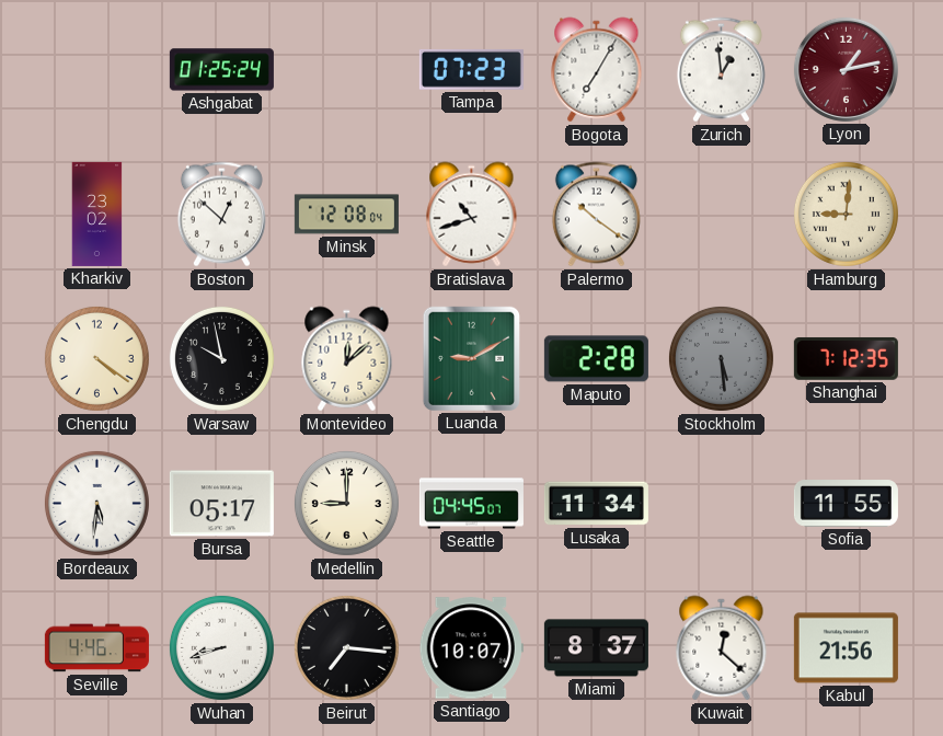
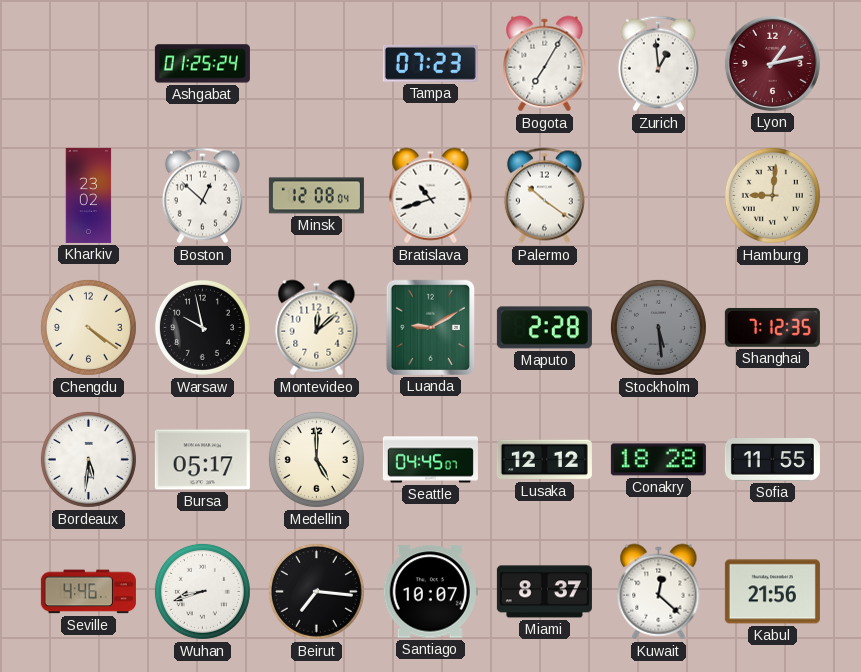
Medellin: 9:00 -> 5:00
Lusaka: 11:34 -> 12:12
Conakry: none -> 18:28
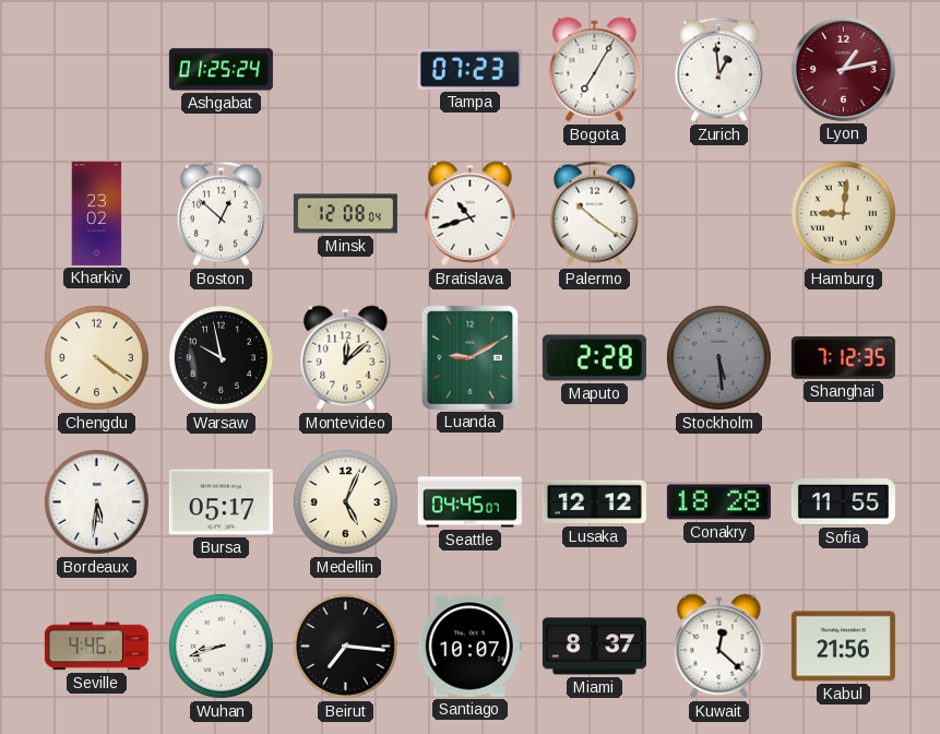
Medellin: 5:00 -> 5:04
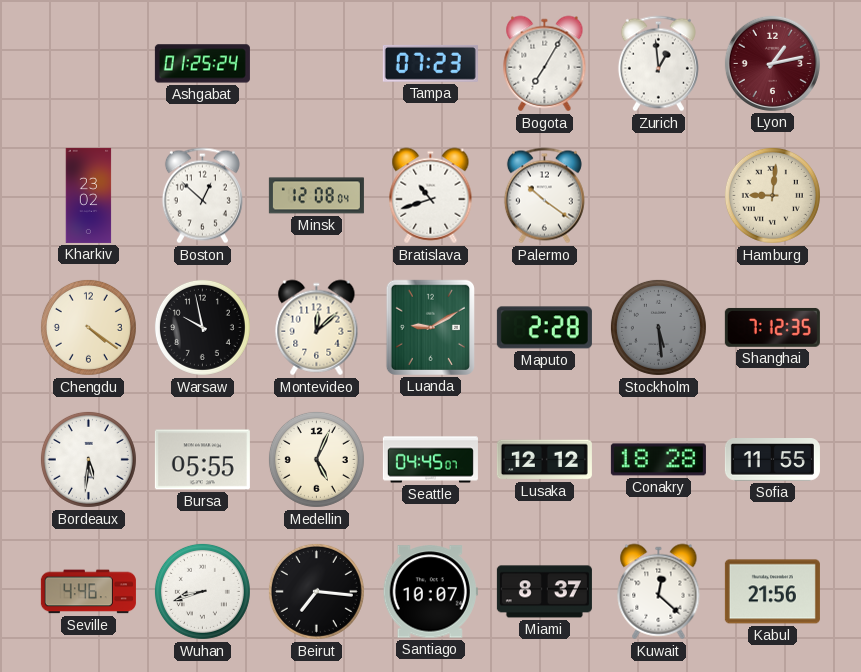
Bursa: 05:17 -> 05:55
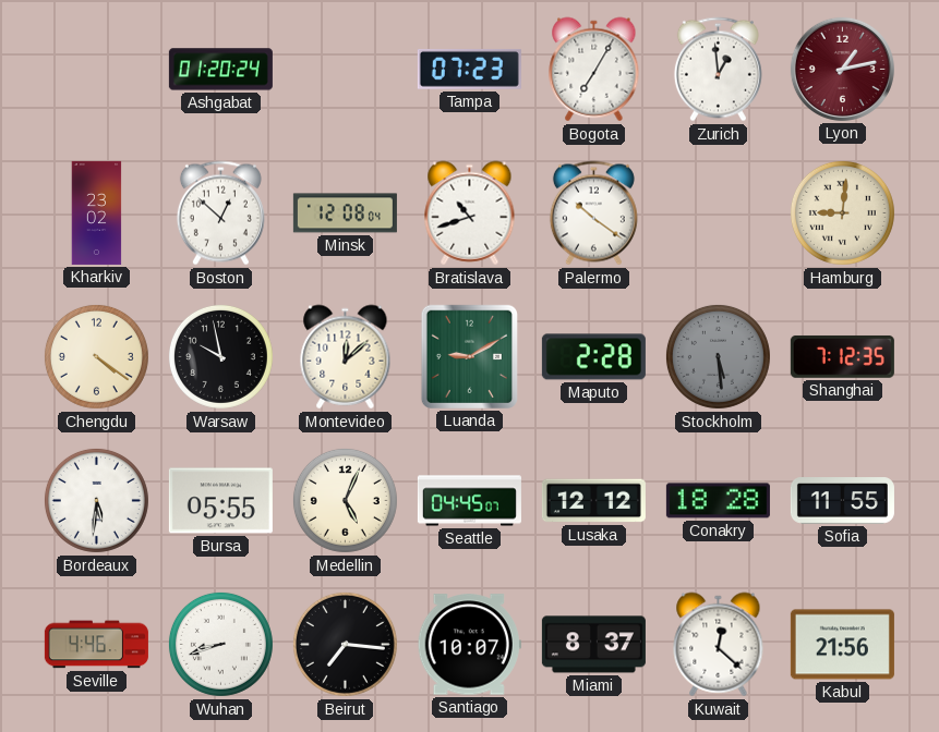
Ashgabat: 01:25 -> 01:20
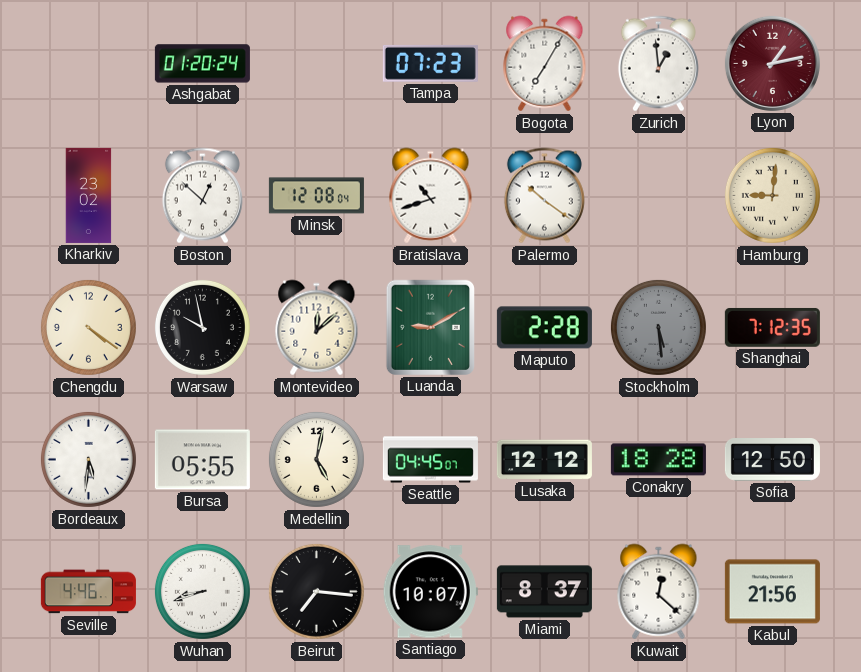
Medellin: 5:04 -> 5:02
Sofia: 11:55 -> 12:50
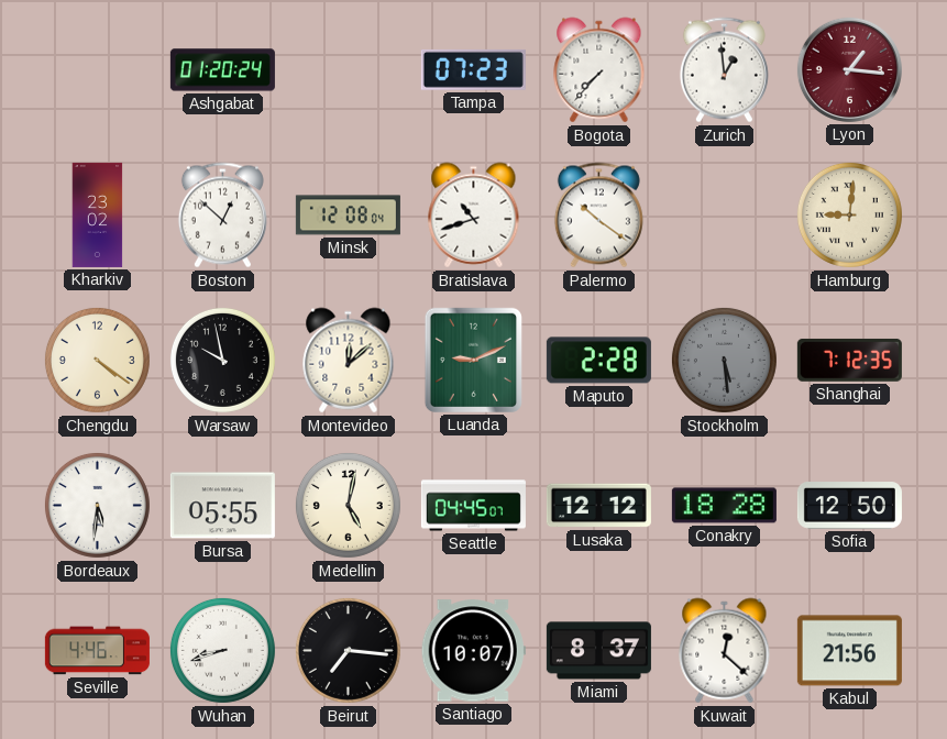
Bogota: 7:05 -> 7:37
Lyon: 1:13 -> 1:16
Luanda: 9:10 -> 9:11
